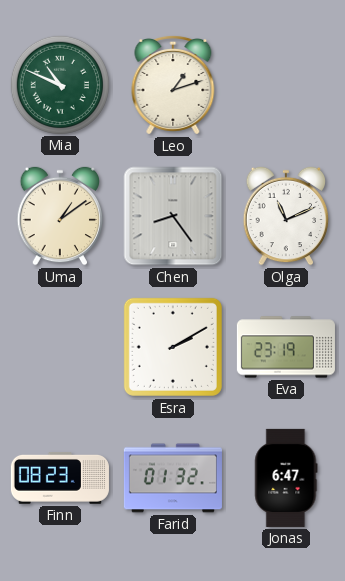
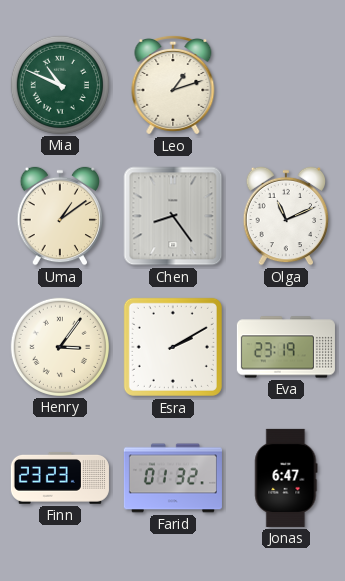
Henry: none -> 3:06
Finn: 08:23 -> 23:23
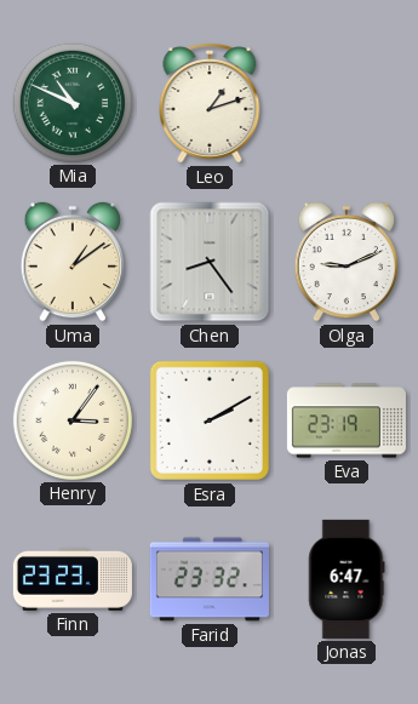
Olga: 11:11 -> 9:11
Farid: 01:32 -> 23:32
